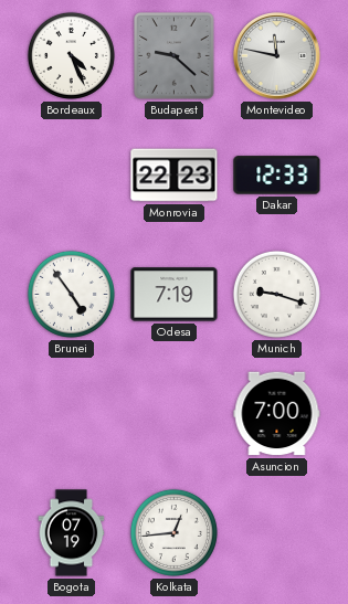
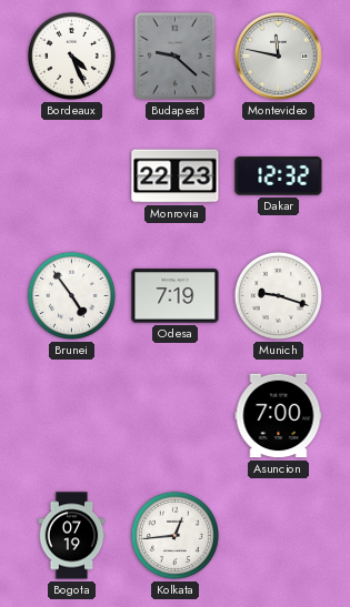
Dakar: 12:33 -> 12:32
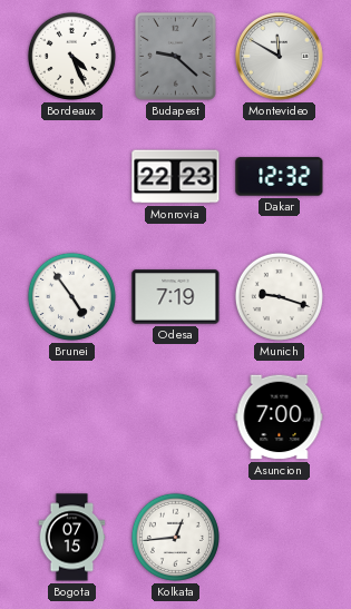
Montevideo: 11:47 -> 11:50
Bogota: 07:19 -> 07:15
